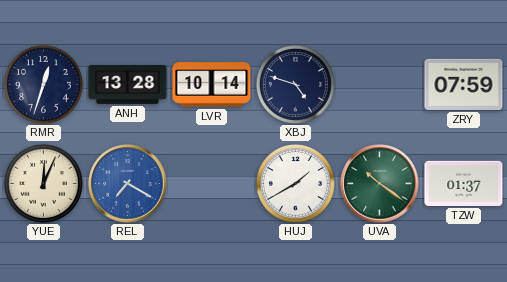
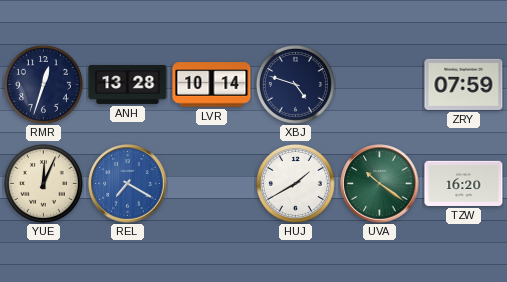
TZW: 01:37 -> 16:20
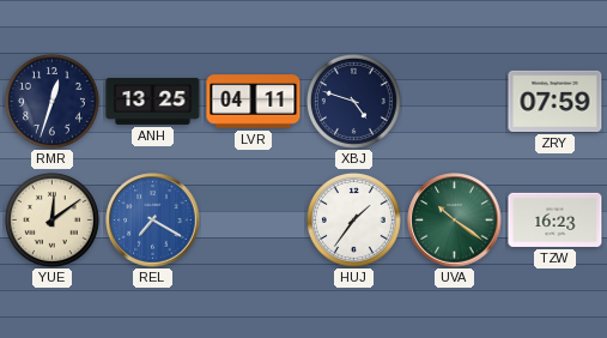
ANH: 13:28 -> 13:25
LVR: 10:14 -> 04:11
YUE: 12:04 -> 12:09
HUJ: 1:40 -> 1:36
TZW: 16:20 -> 16:23
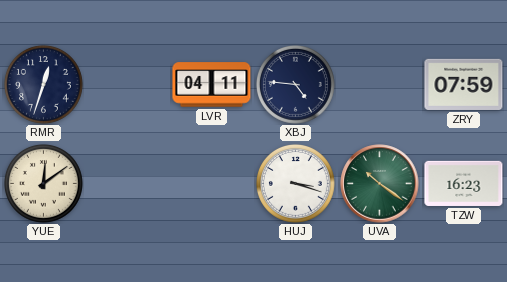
ANH: 13:25 -> none
XBJ: 4:48 -> 4:46
REL: 7:20 -> none
HUJ: 1:36 -> 3:18
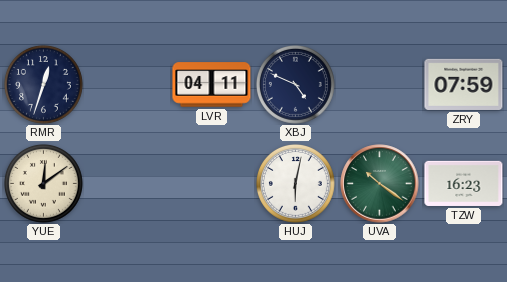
XBJ: 4:46 -> 4:49
HUJ: 3:18 -> 6:02
